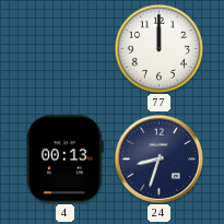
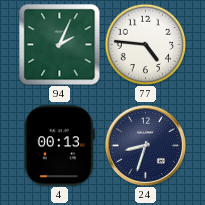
94: none -> 2:04
77: 12:00 -> 4:46
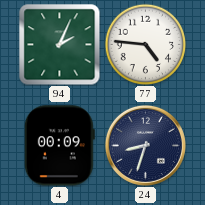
4: 00:13 -> 00:09
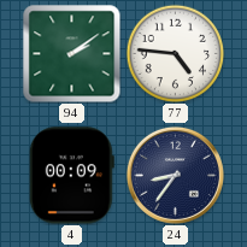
94: 2:04 -> 2:09
24: 8:33 -> 8:36
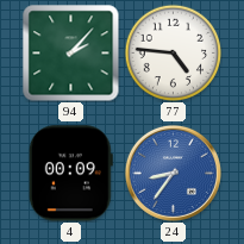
94: 2:09 -> 2:07
24 dial: navy -> blue
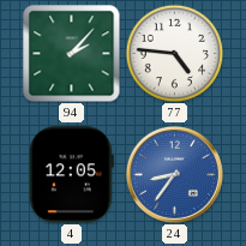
4: 00:09 -> 12:05
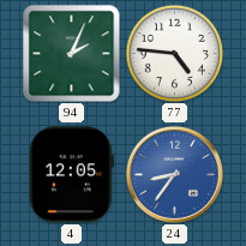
94: 2:07 -> 2:04
